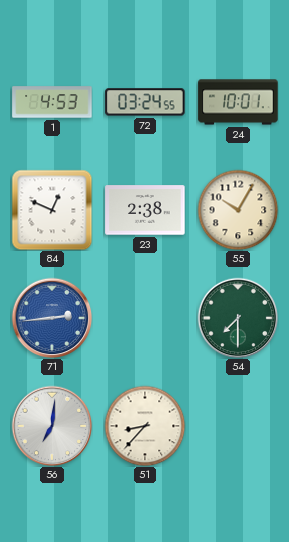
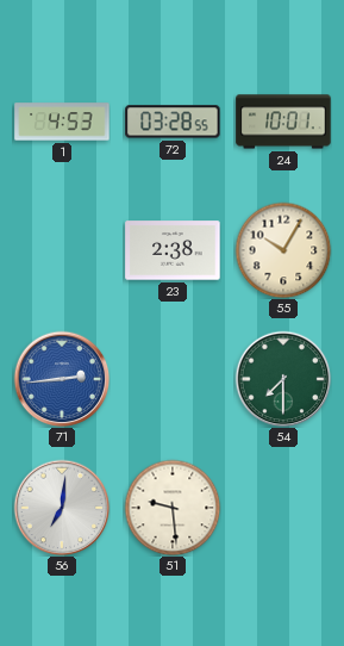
72: 03:24 -> 03:28
84: 12:49 -> none
51: 8:37 -> 9:29
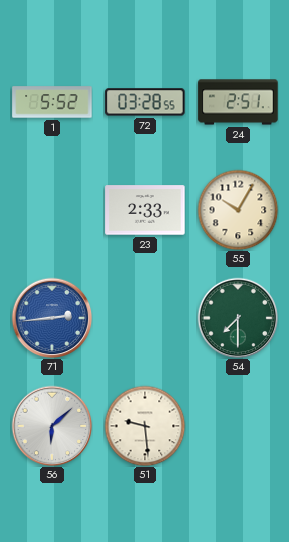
1: 4:53 -> 5:52
24: 10:01 -> 2:51
23: 2:38 -> 2:33
56: 7:01 -> 6:08
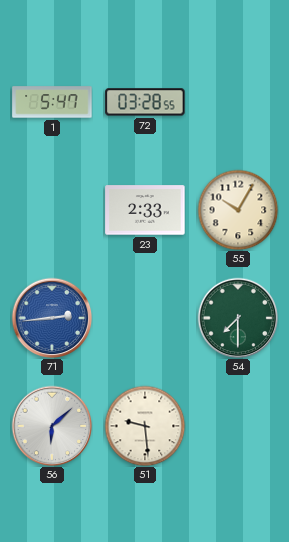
1: 5:52 -> 5:47
24: 2:51 -> none
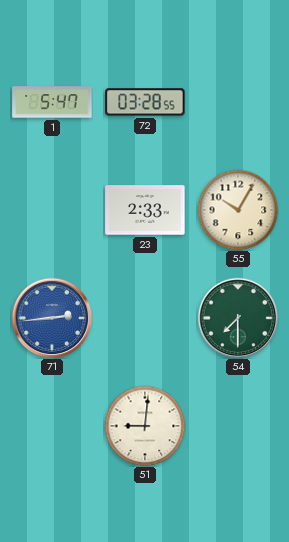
56: 6:08 -> none
51: 9:29 -> 9:01
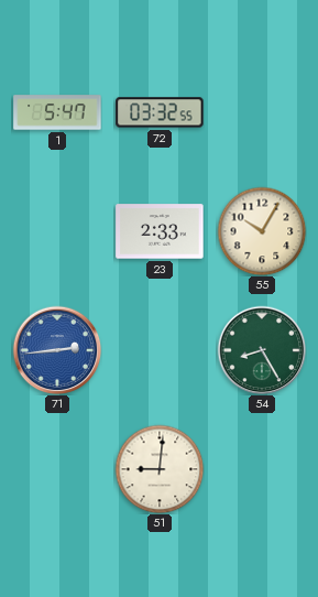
72: 03:28 -> 03:32
54: 7:30 -> 8:25
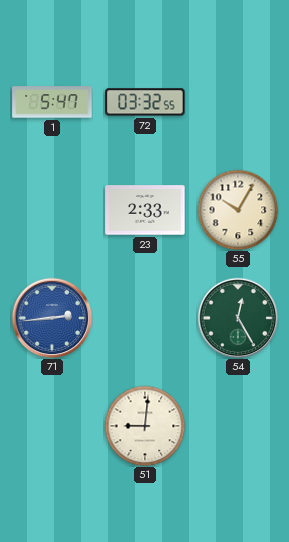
54: 8:25 -> 12:25
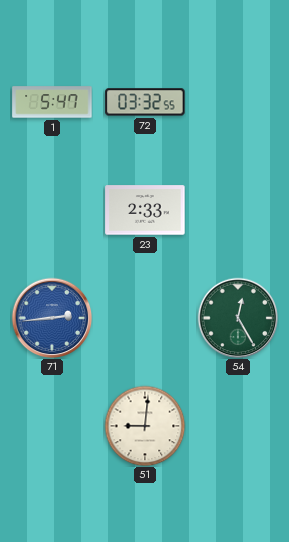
55: 10:05 -> none
